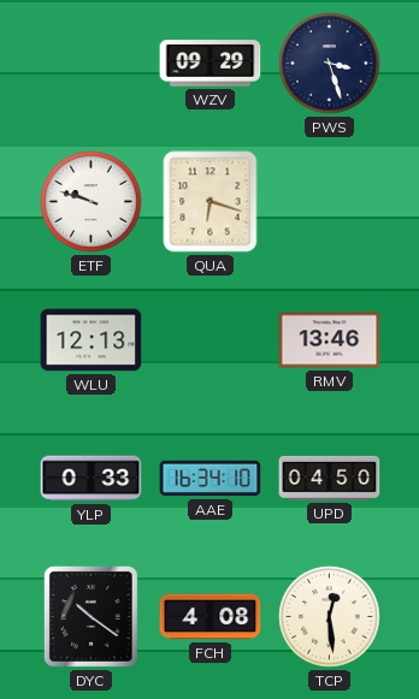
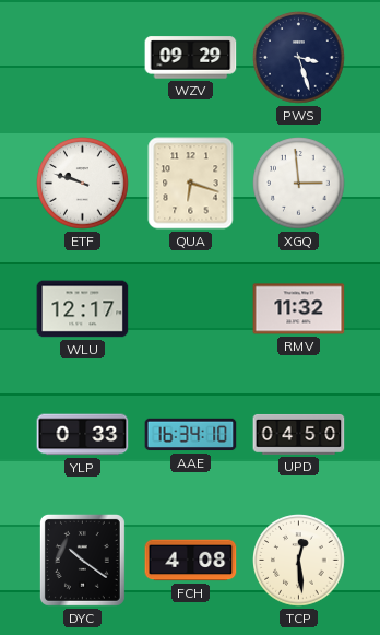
XGQ: none -> 2:59
WLU: 12:13 -> 12:17
RMV: 13:46 -> 11:32
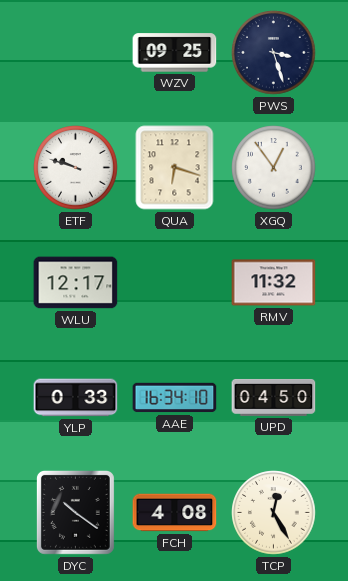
WZV: 09:29 -> 09:25
XGQ: 2:59 -> 12:54
TCP: 12:29 -> 12:25
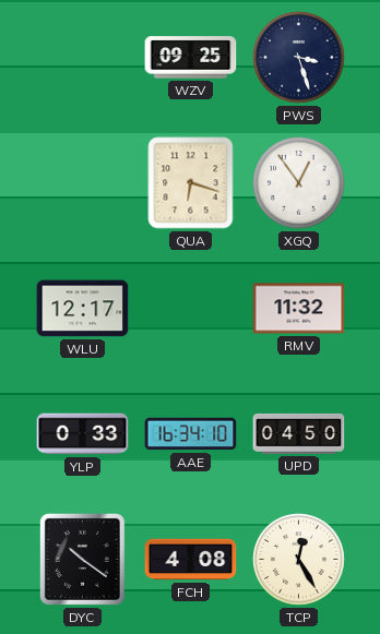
ETF: 9:48 -> none
